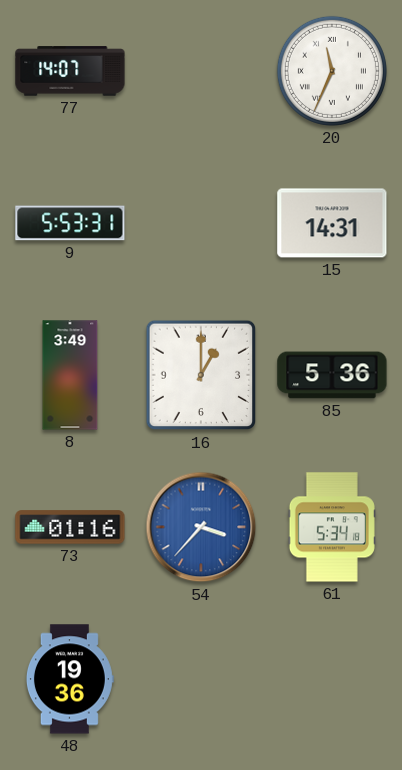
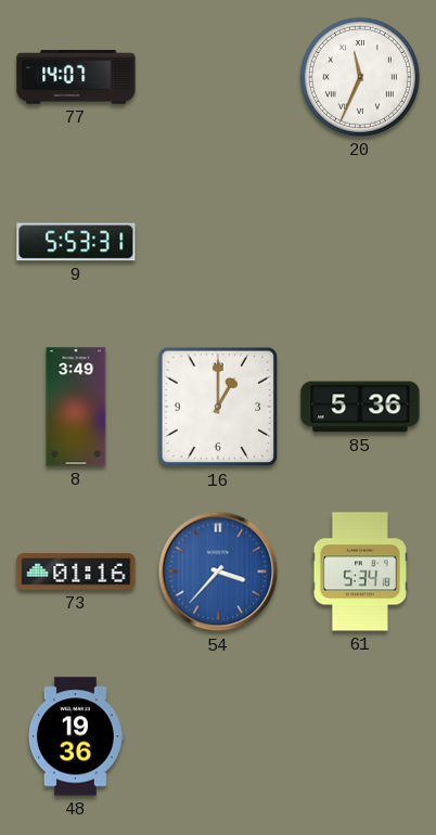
15: 14:31 -> none
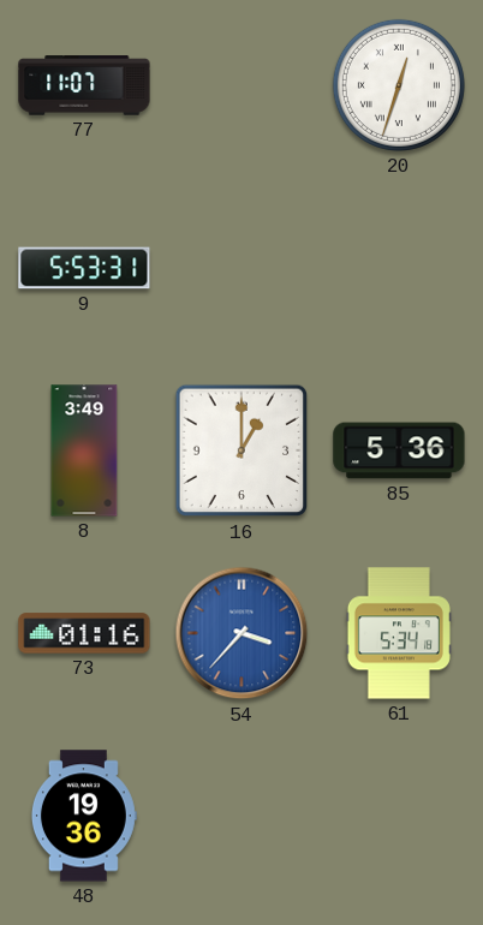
77: 14:07 -> 11:07
20: 11:34 -> 12:33
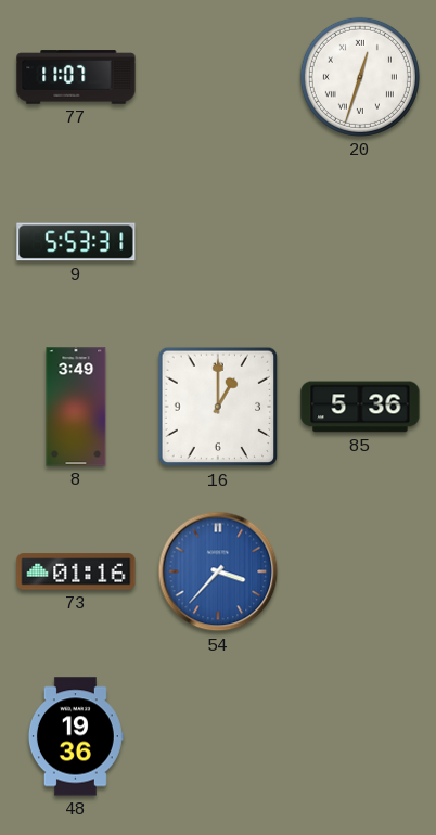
61: 5:34 -> none
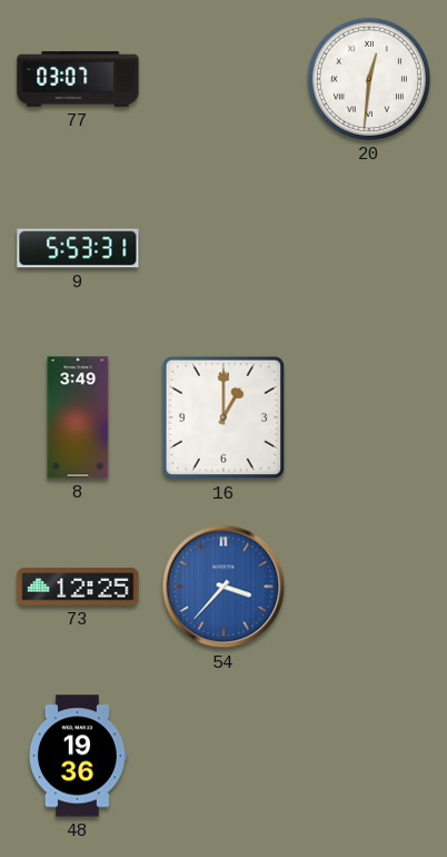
77: 11:07 -> 03:07
20: 12:33 -> 12:31
85: 5:36 -> none
73: 01:16 -> 12:25
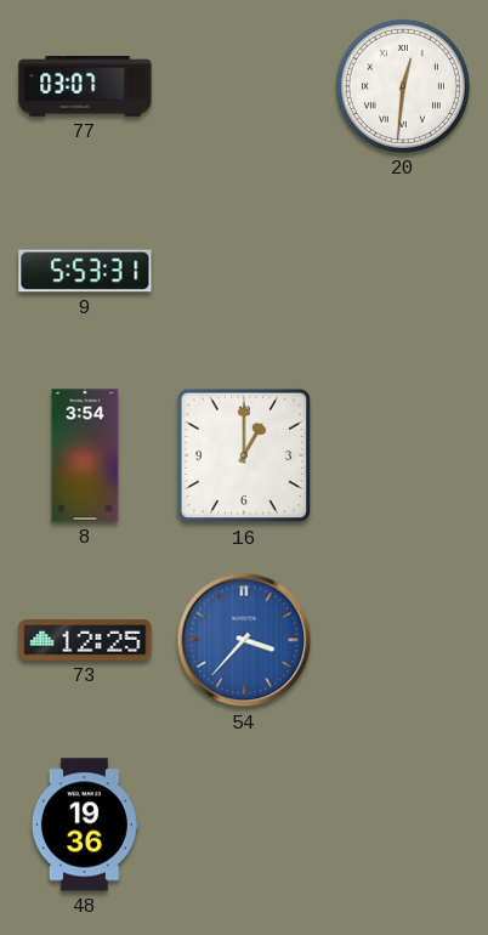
8: 3:49 -> 3:54
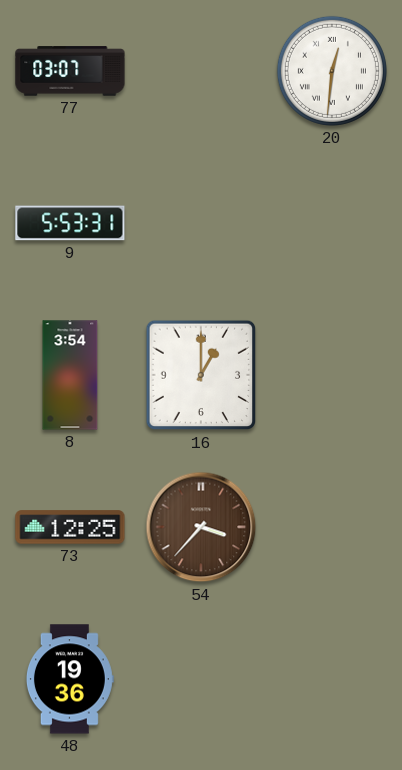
54 dial: blue -> brown
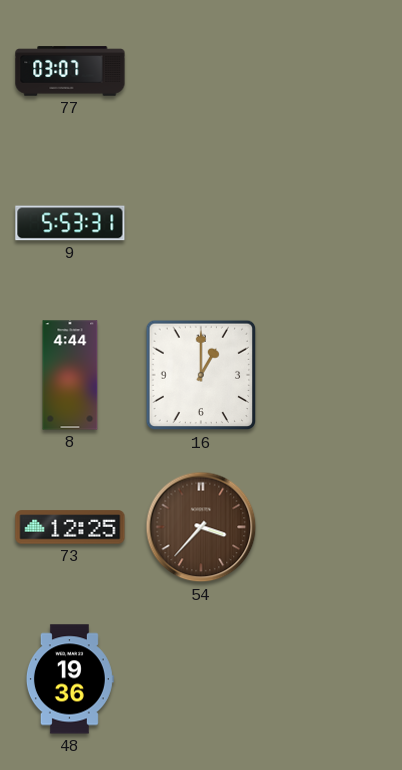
20: 12:31 -> none
8: 3:54 -> 4:44
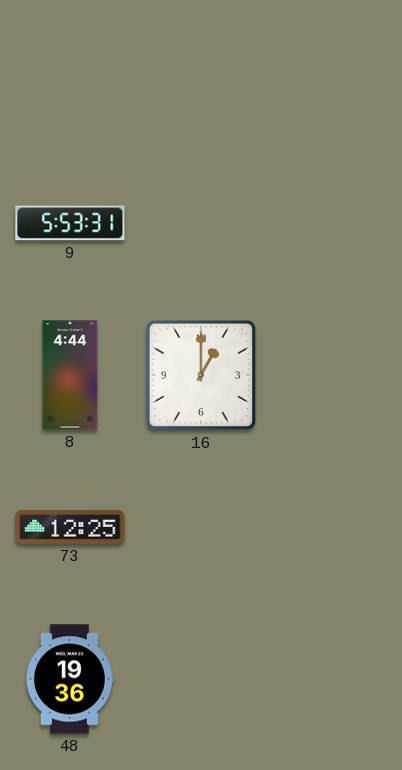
77: 03:07 -> none
54: 3:37 -> none
